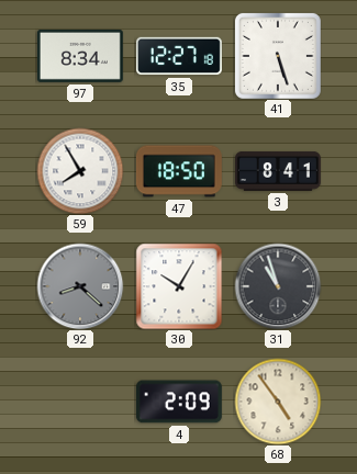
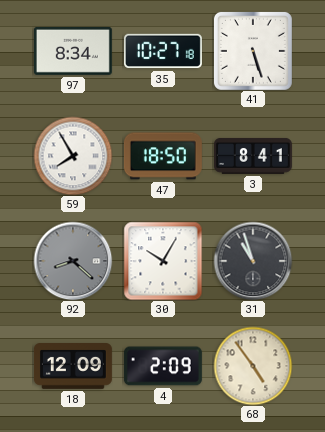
35: 12:27 -> 10:27
18: none -> 12:09
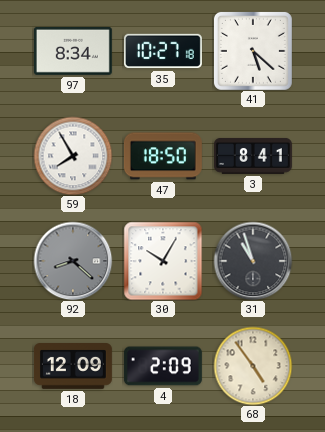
41: 5:27 -> 5:22
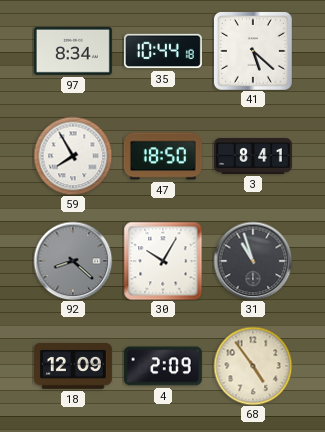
35: 10:27 -> 10:44
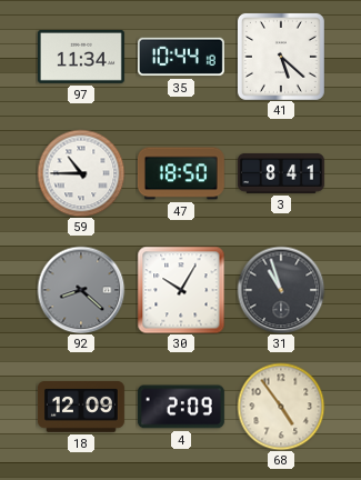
97: 8:34 -> 11:34
59: 7:55 -> 10:45
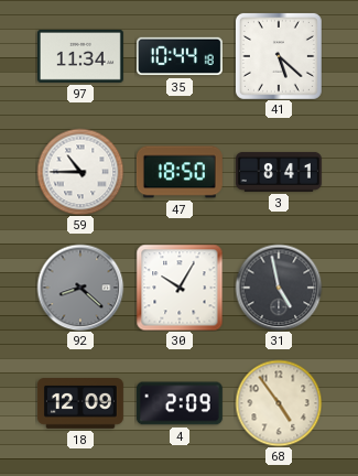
31: 10:57 -> 4:58
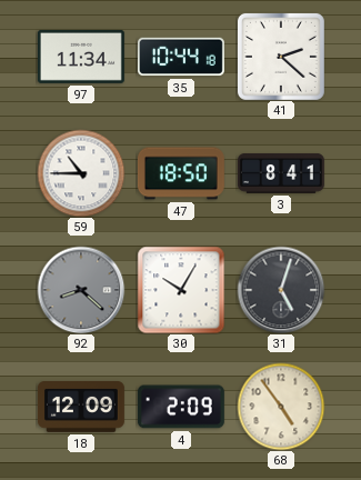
41: 5:22 -> 2:22
31: 4:58 -> 5:03
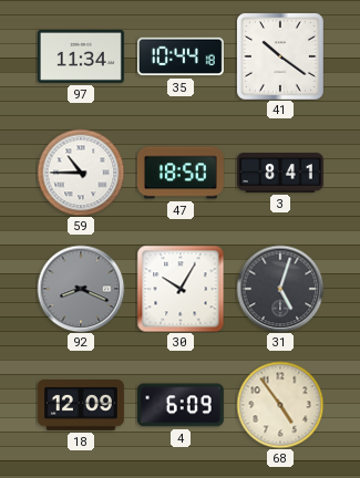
41: 2:22 -> 10:21
92: 8:22 -> 8:19
4: 2:09 -> 6:09
